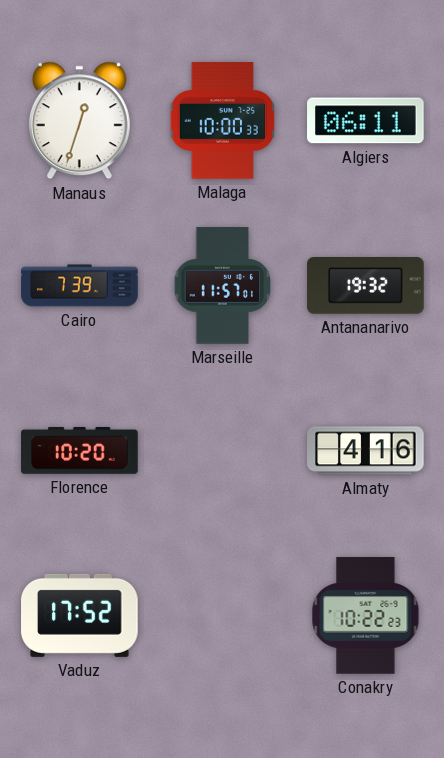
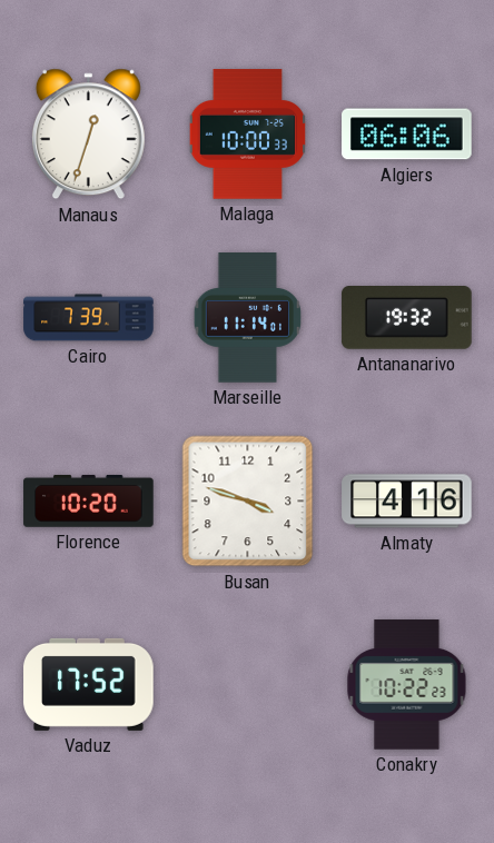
Algiers: 06:11 -> 06:06
Marseille: 11:57 -> 11:14
Busan: none -> 3:48
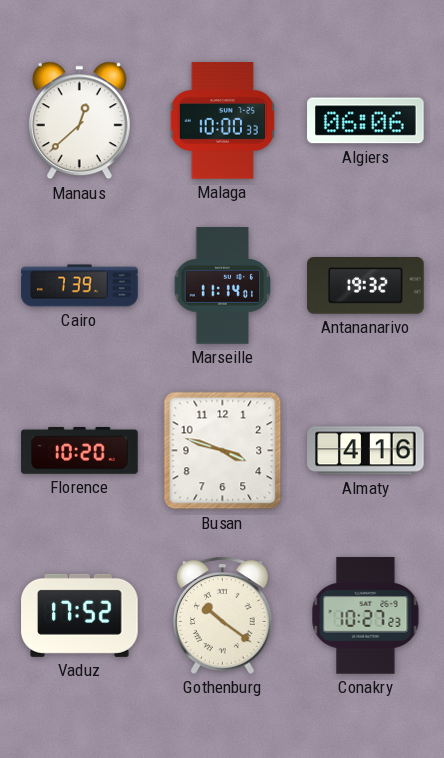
Manaus: 12:33 -> 12:38
Gothenburg: none -> 10:21
Conakry: 10:22 -> 10:27
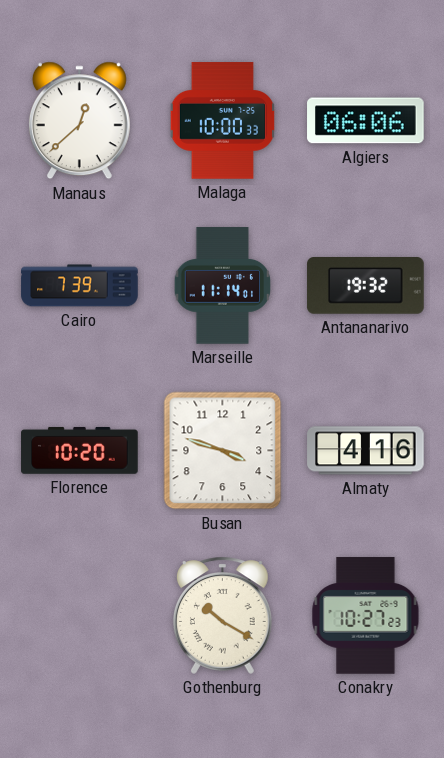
Vaduz: 17:52 -> none
Gothenburg: 10:21 -> 10:20
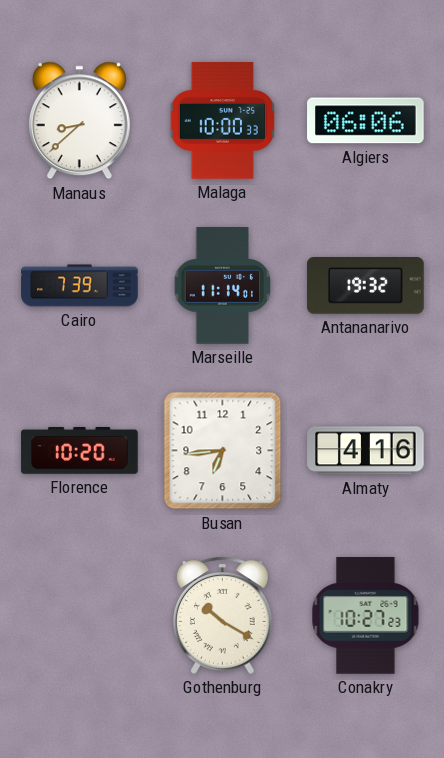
Manaus: 12:38 -> 8:38
Busan: 3:48 -> 6:44
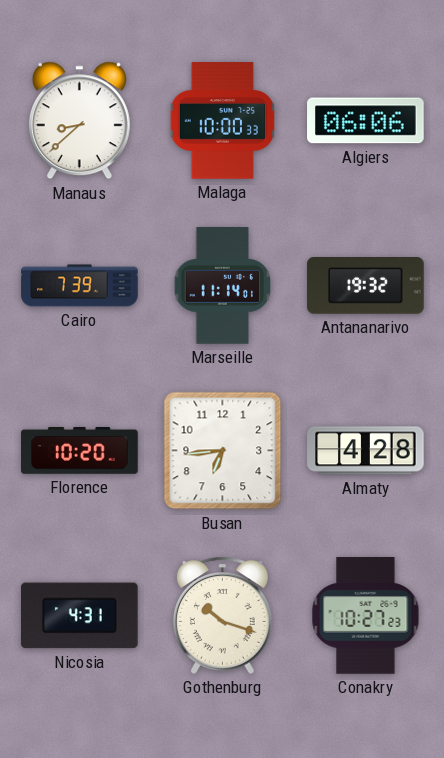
Almaty: 4:16 -> 4:28
Nicosia: none -> 4:31
Gothenburg: 10:20 -> 10:18
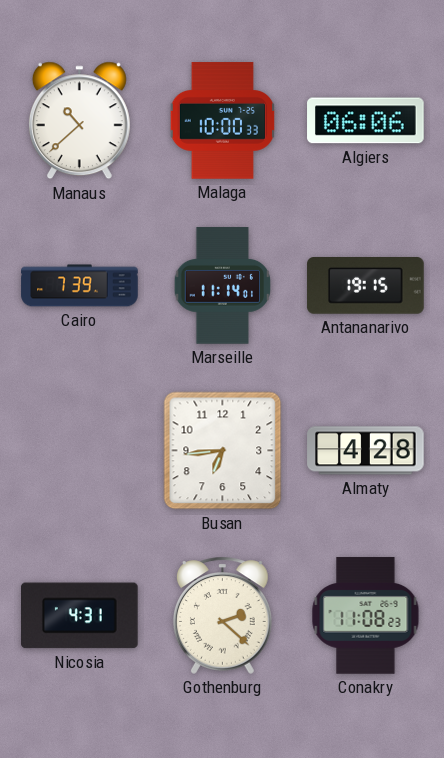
Manaus: 8:38 -> 10:38
Antananarivo: 19:32 -> 19:15
Florence: 10:20 -> none
Gothenburg: 10:18 -> 2:22
Conakry: 10:27 -> 11:08
